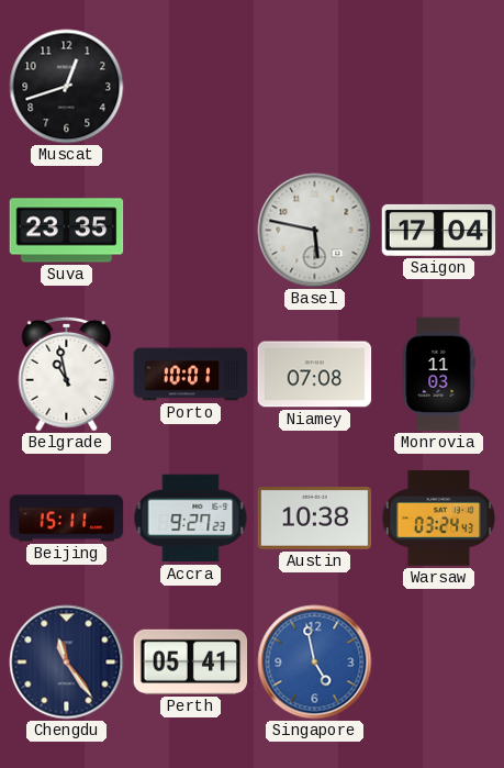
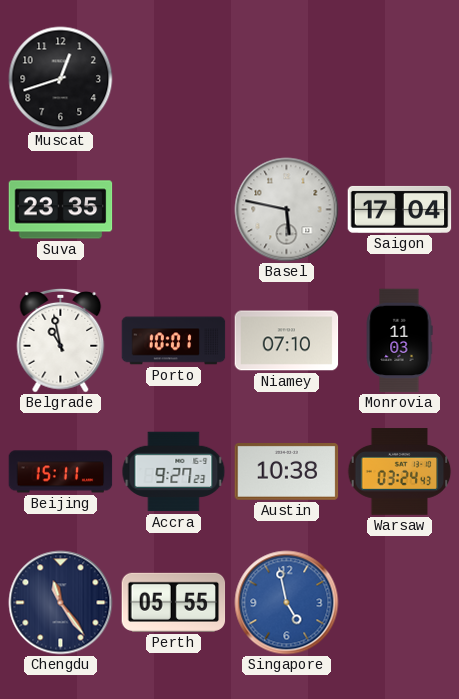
Niamey: 07:08 -> 07:10
Perth: 05:41 -> 05:55
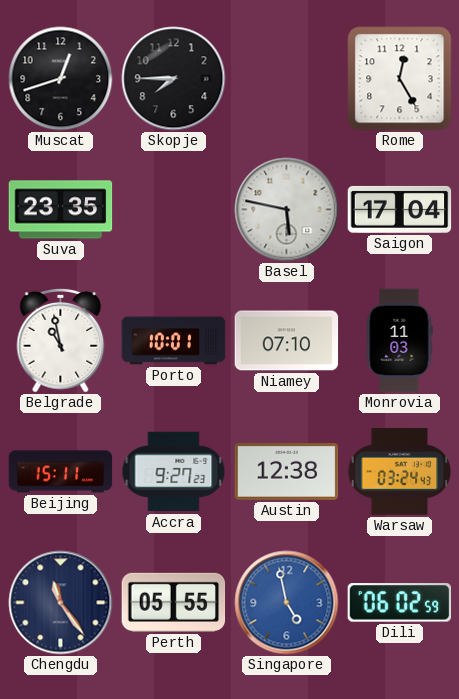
Skopje: none -> 7:45
Rome: none -> 12:25
Austin: 10:38 -> 12:38
Dili: none -> 06:02
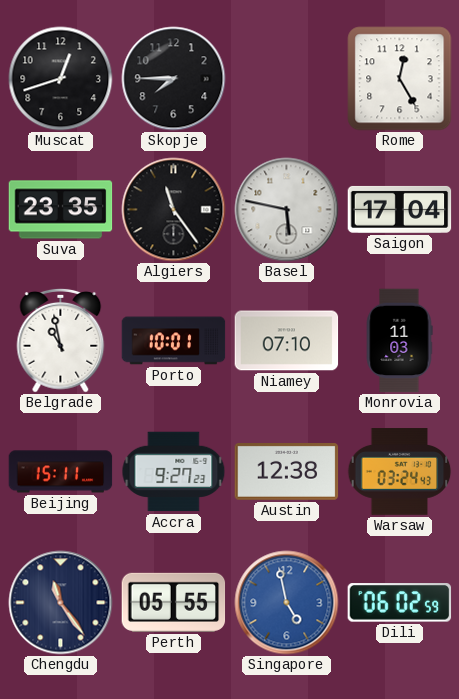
Algiers: none -> 11:24
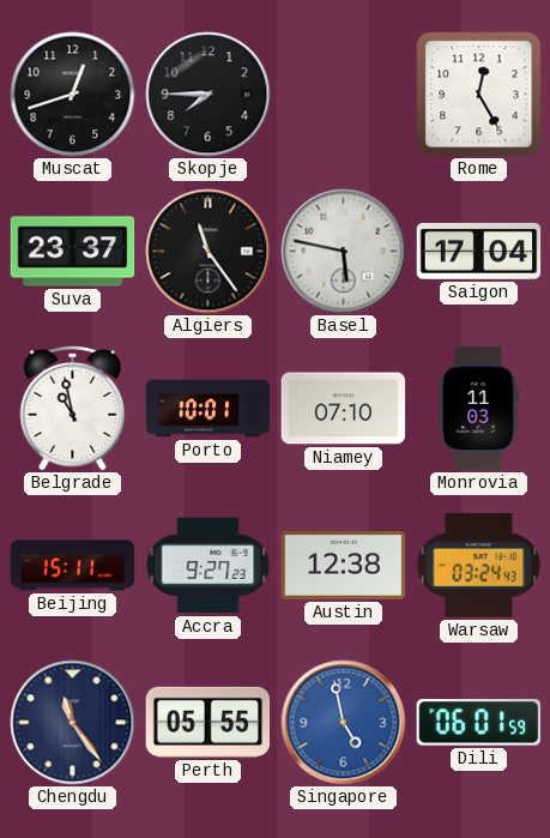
Suva: 23:35 -> 23:37
Dili: 06:02 -> 06:01
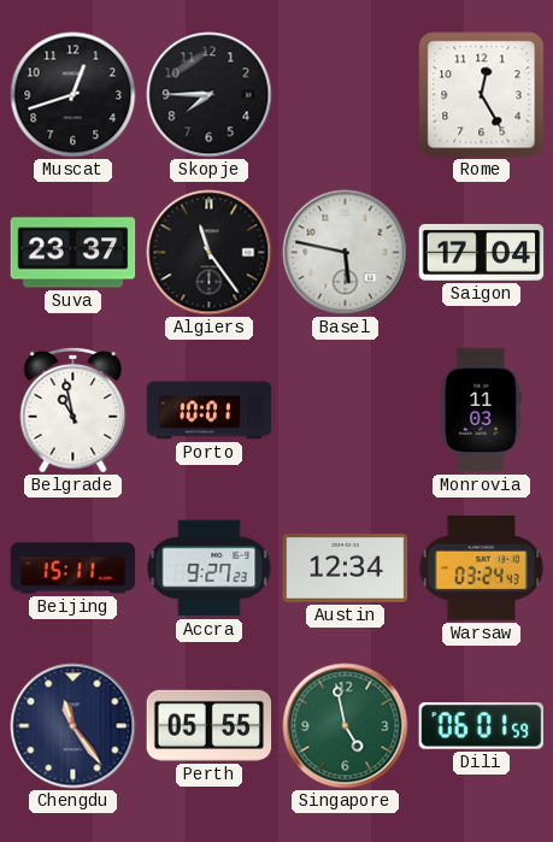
Niamey: 07:10 -> none
Austin: 12:38 -> 12:34
Singapore dial: blue -> green
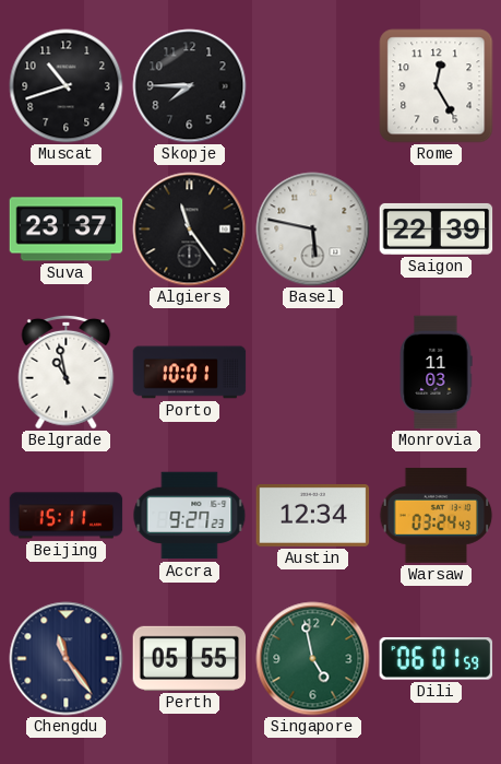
Muscat: 12:42 -> 10:42
Saigon: 17:04 -> 22:39
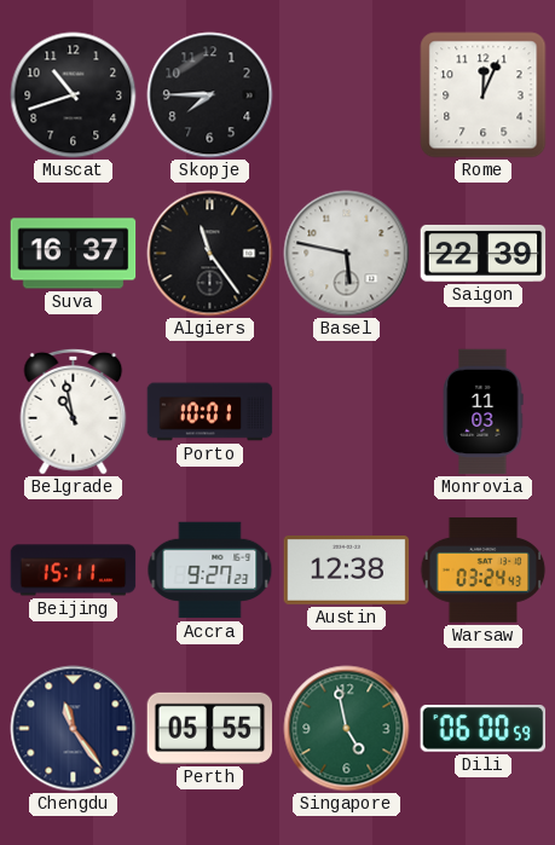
Rome: 12:25 -> 12:04
Suva: 23:37 -> 16:37
Austin: 12:34 -> 12:38
Dili: 06:01 -> 06:00
